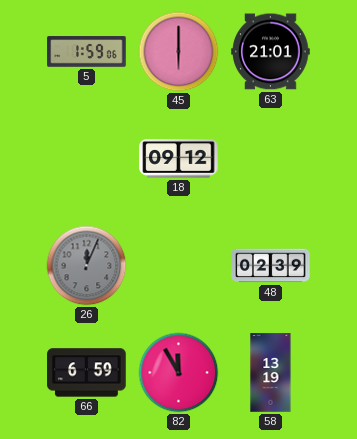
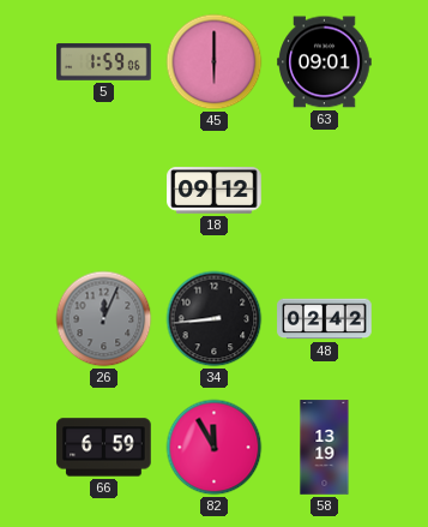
63: 21:01 -> 09:01
34: none -> 8:44
48: 02:39 -> 02:42
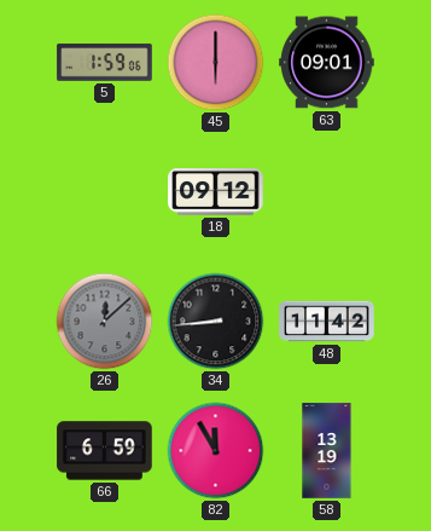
26: 12:04 -> 12:08
48: 02:42 -> 11:42
